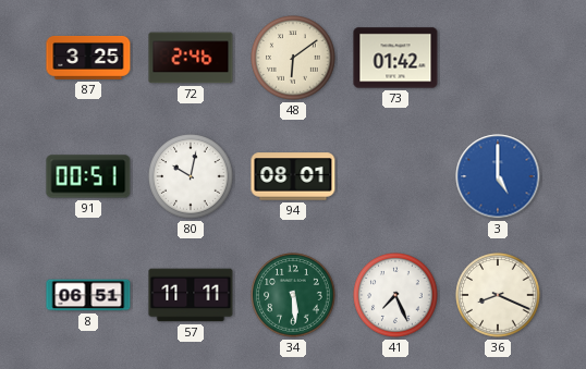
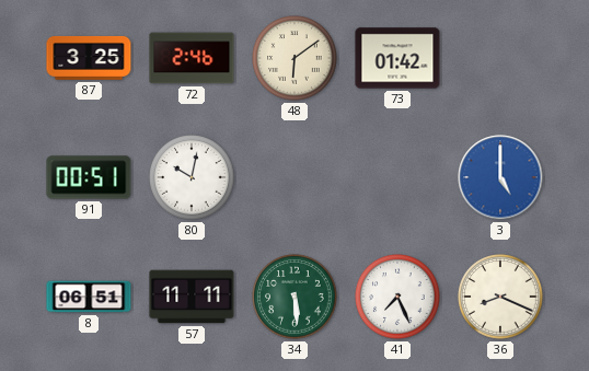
94: 08:01 -> none
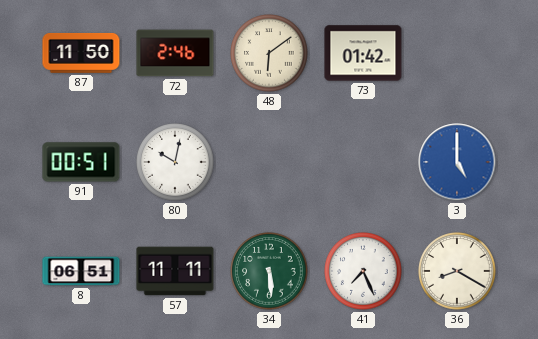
87: 3:25 -> 11:50
36: 8:19 -> 8:20
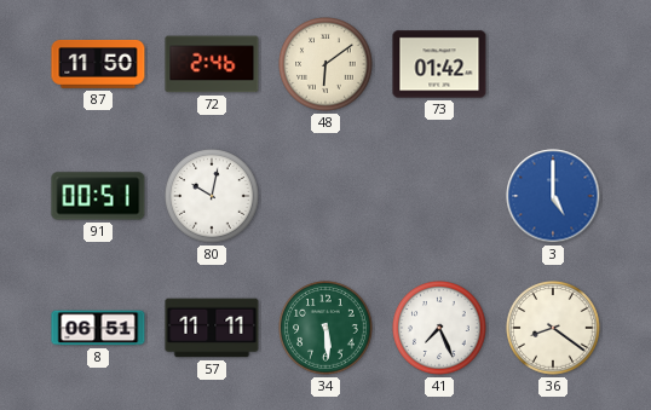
36: 8:20 -> 8:21
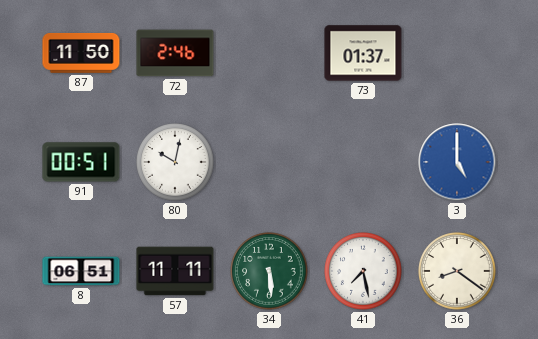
48: 6:09 -> none
73: 01:42 -> 01:37
41: 7:26 -> 7:28
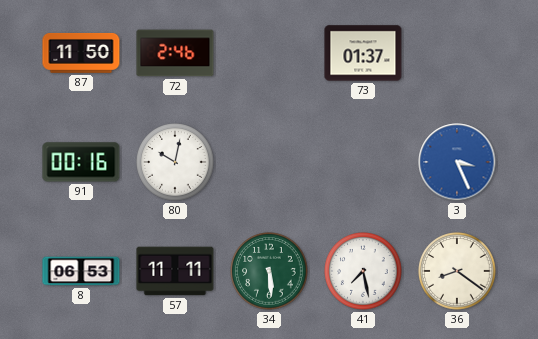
91: 00:51 -> 00:16
3: 5:00 -> 3:26
8: 06:51 -> 06:53
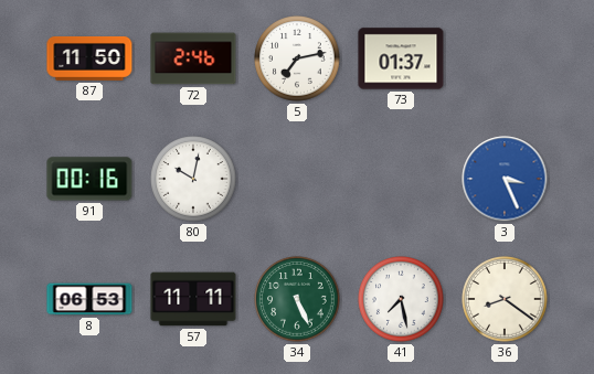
5: none -> 7:13
34: 5:29 -> 5:26
